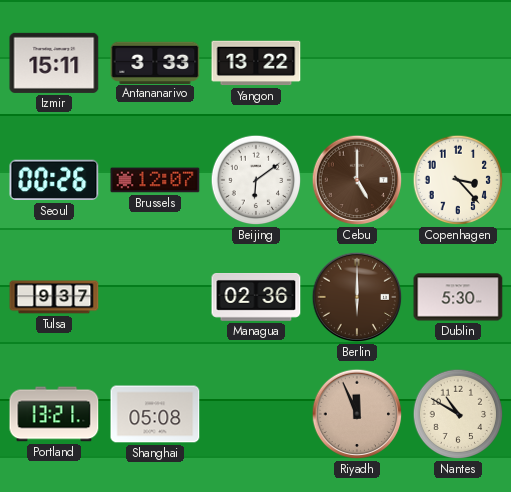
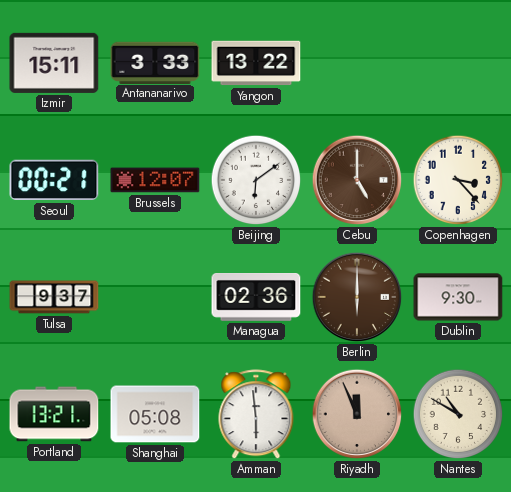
Seoul: 00:26 -> 00:21
Dublin: 5:30 -> 9:30
Amman: none -> 5:59
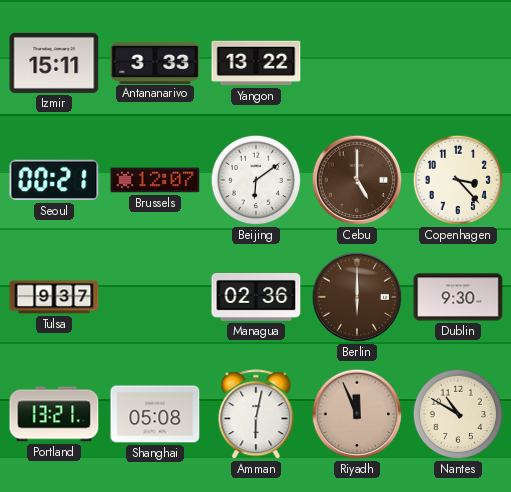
Amman: 5:59 -> 6:02
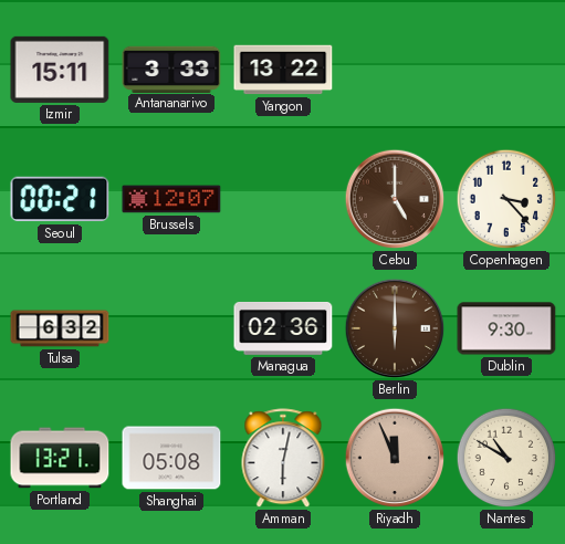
Beijing: 6:09 -> none
Tulsa: 9:37 -> 6:32
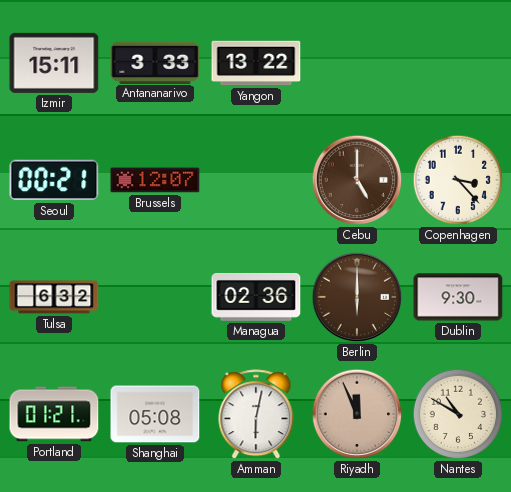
Portland: 13:21 -> 01:21
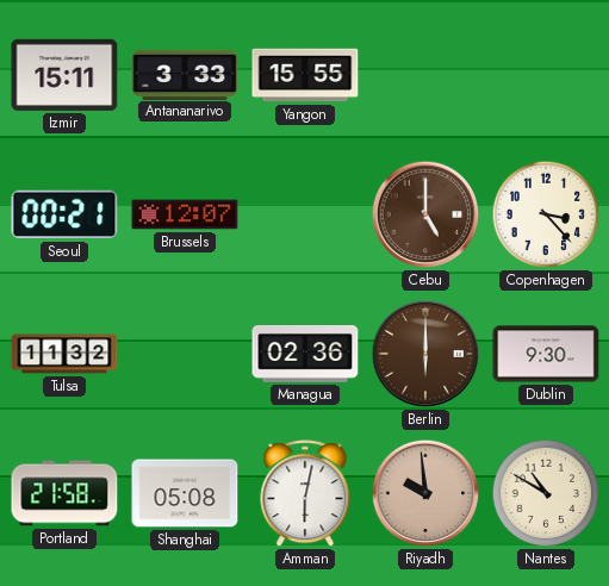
Yangon: 13:22 -> 15:55
Tulsa: 6:32 -> 11:32
Portland: 01:21 -> 21:58
Riyadh: 11:56 -> 9:59
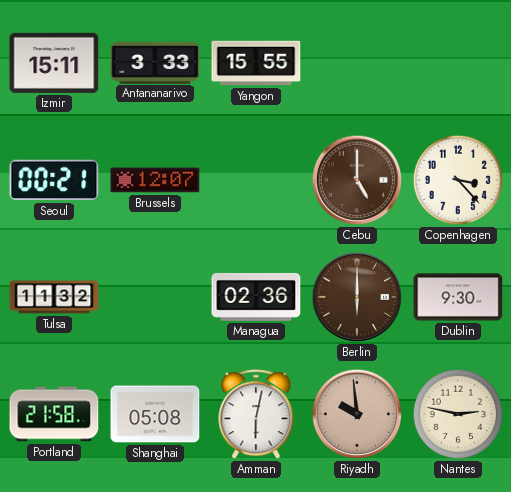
Nantes: 10:50 -> 2:47
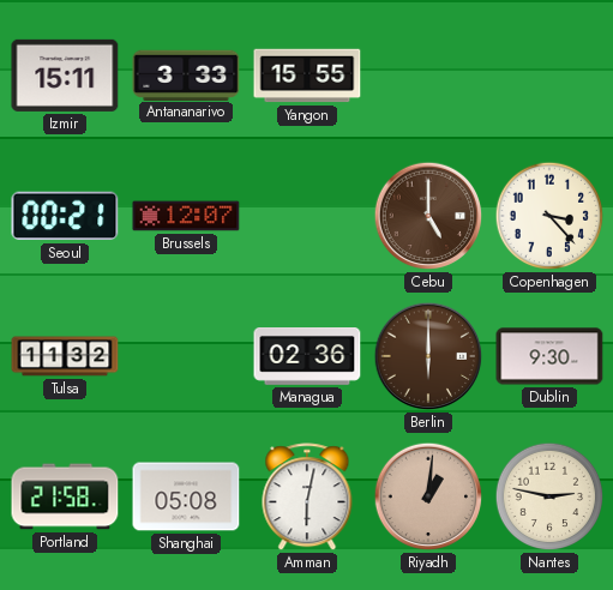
Riyadh: 9:59 -> 1:01
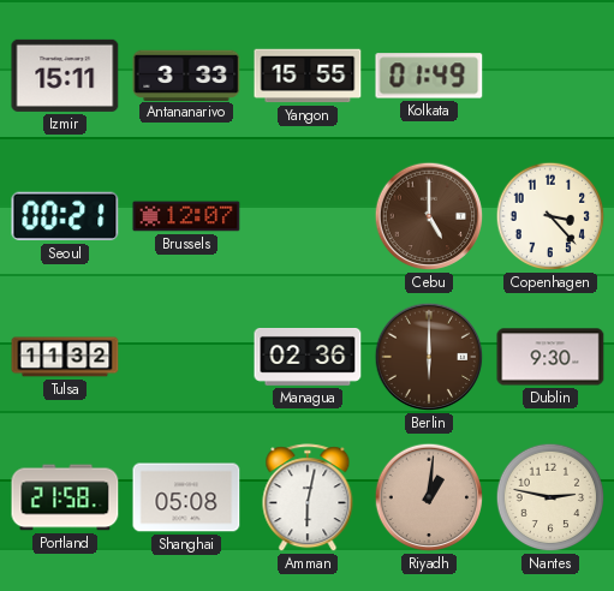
Kolkata: none -> 01:49
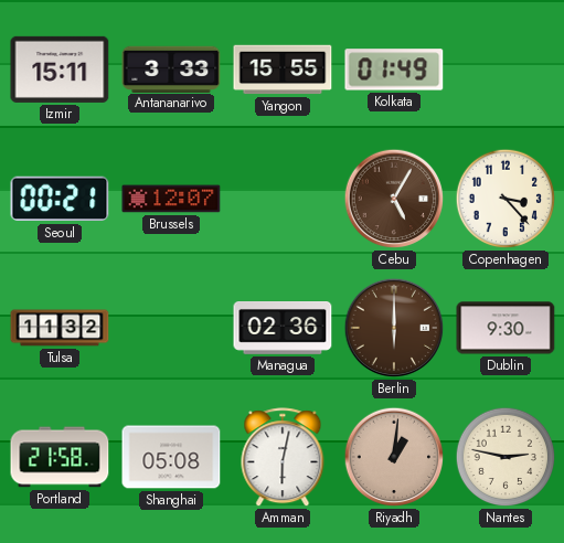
Cebu: 5:00 -> 5:05
